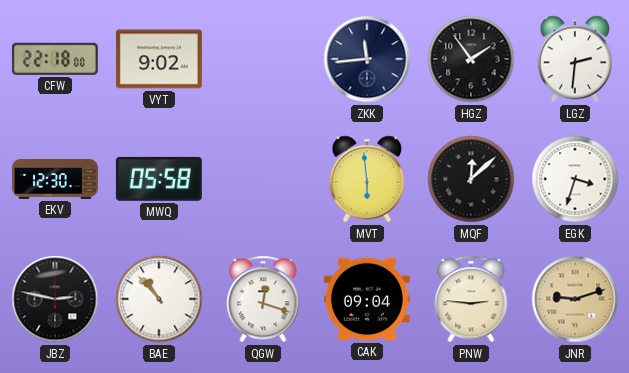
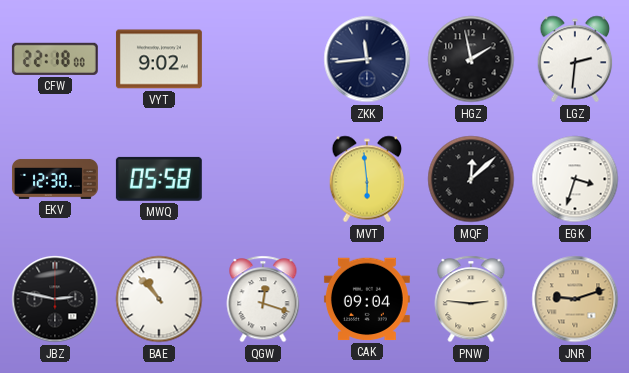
HGZ: 1:54 -> 1:58
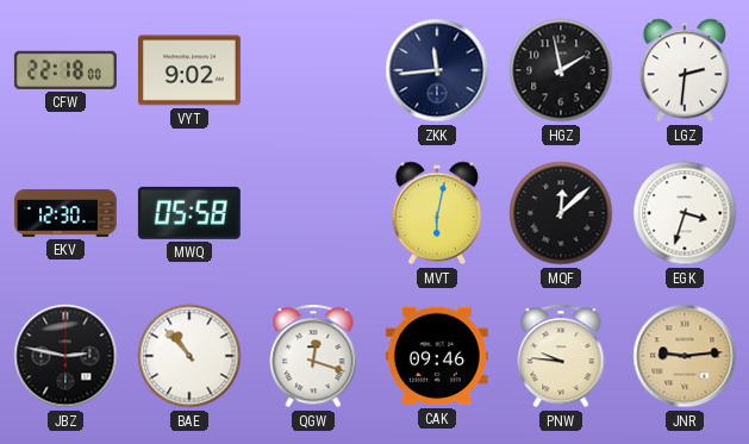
MVT: 5:59 -> 6:02
CAK: 09:04 -> 09:46
PNW: 2:46 -> 9:46
JNR: 9:12 -> 9:14
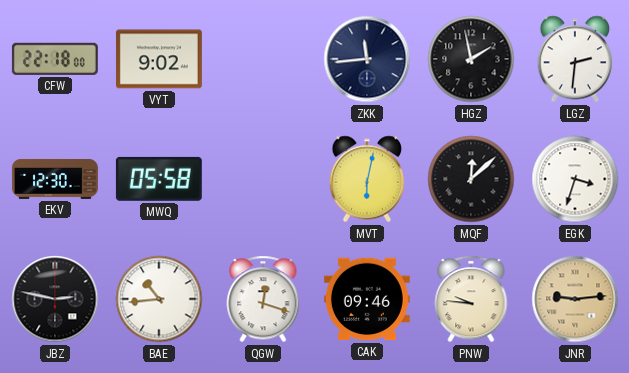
BAE: 10:53 -> 10:44
